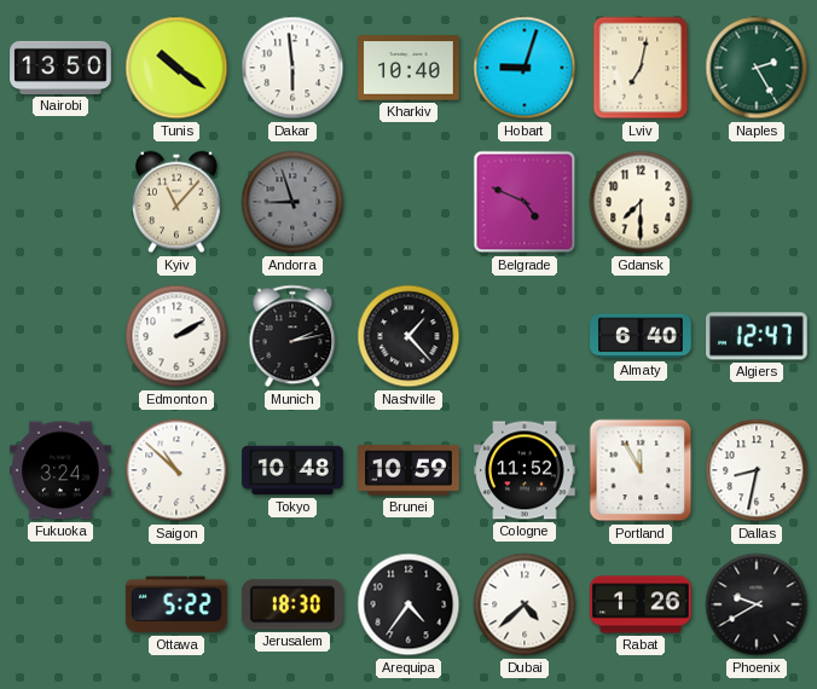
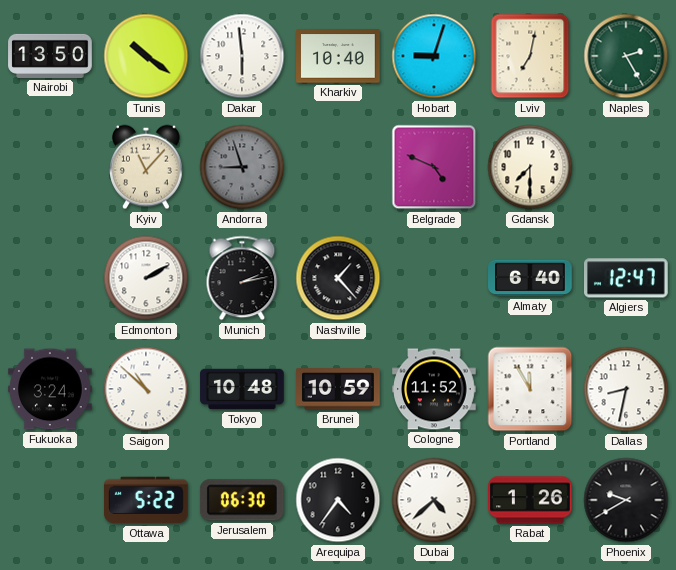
Jerusalem: 18:30 -> 06:30
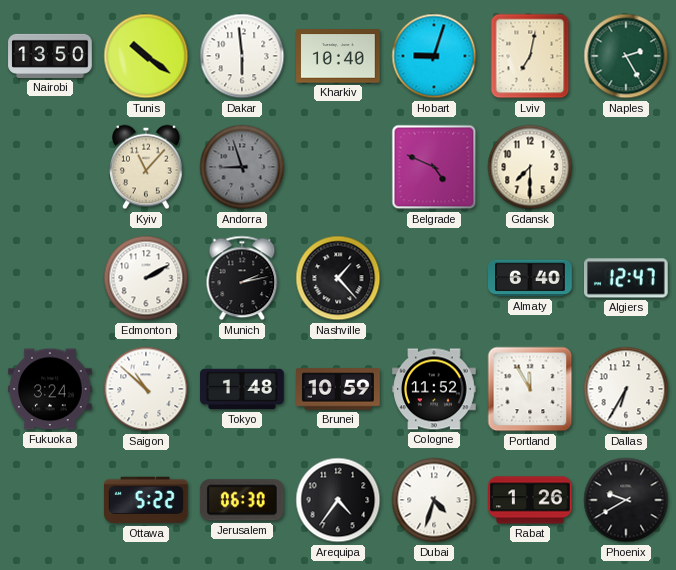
Tokyo: 10:48 -> 1:48
Dallas: 8:32 -> 6:35
Dubai: 4:38 -> 4:33
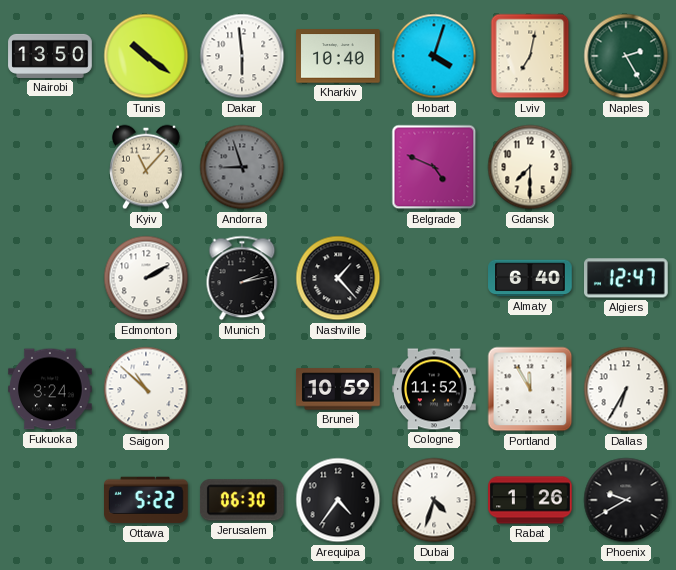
Hobart: 9:03 -> 4:03
Tokyo: 1:48 -> none
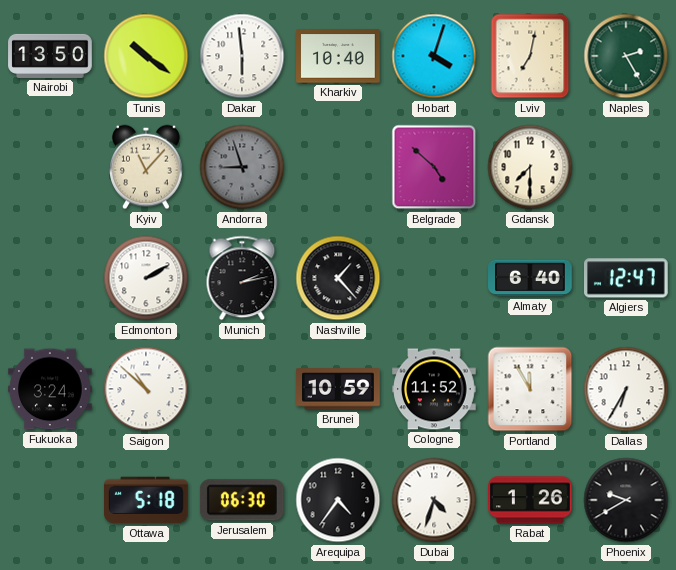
Belgrade: 4:49 -> 4:52
Ottawa: 5:22 -> 5:18
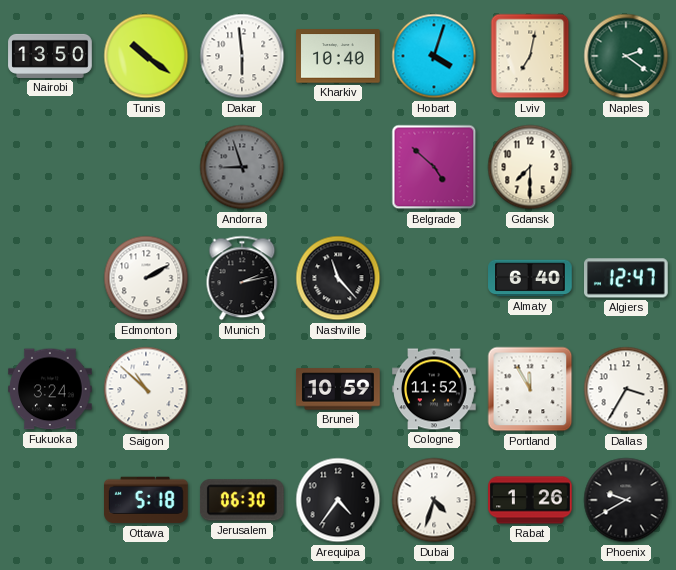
Naples: 2:25 -> 2:21
Kyiv: 11:07 -> none
Nashville: 1:23 -> 11:23
Dallas: 6:35 -> 3:35
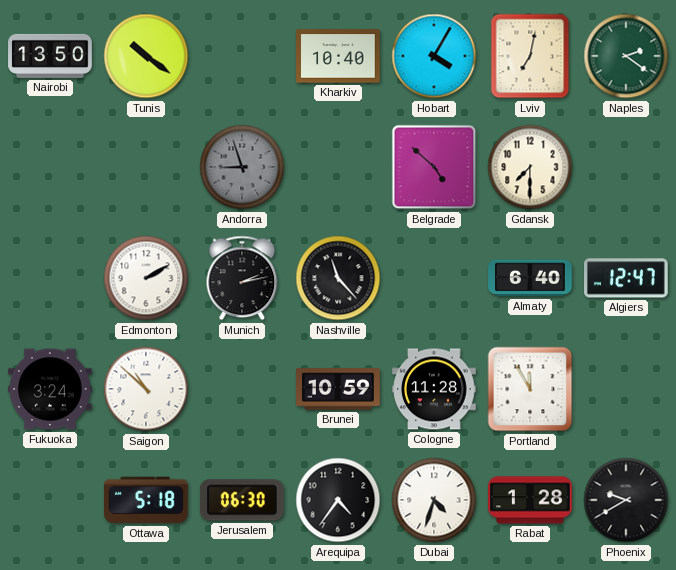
Dakar: 5:59 -> none
Hobart: 4:03 -> 4:05
Cologne: 11:52 -> 11:28
Dallas: 3:35 -> none
Rabat: 1:26 -> 1:28
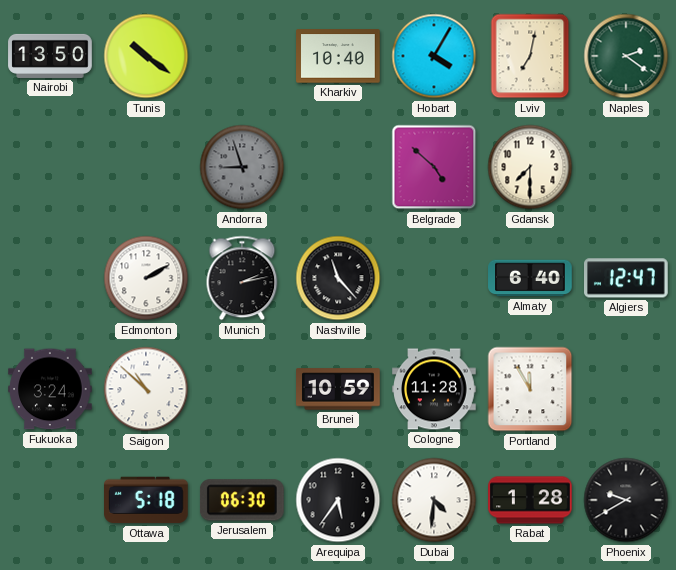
Arequipa: 4:36 -> 5:36
Dubai: 4:33 -> 4:31
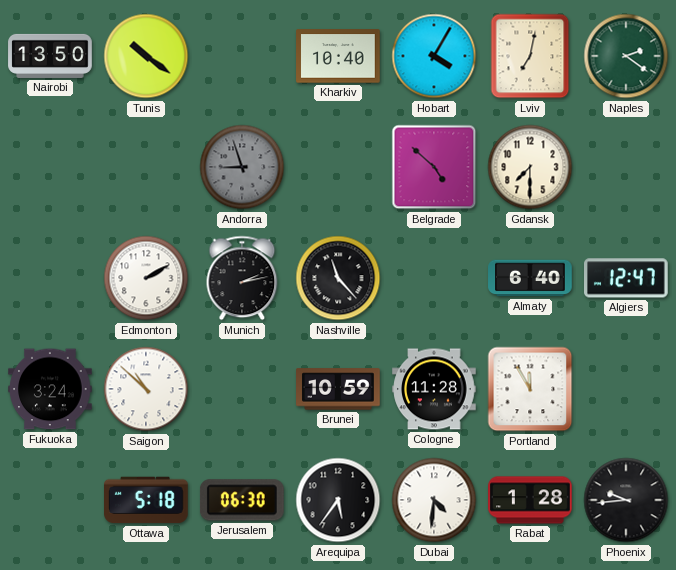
Phoenix: 9:40 -> 9:44
